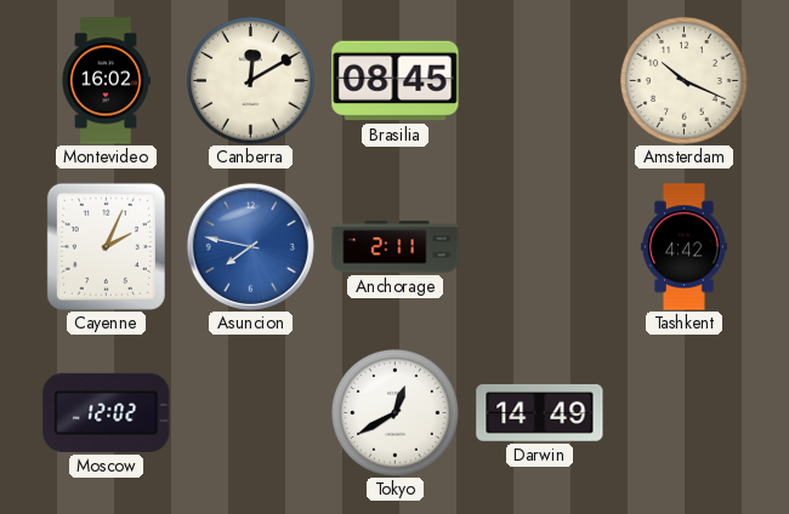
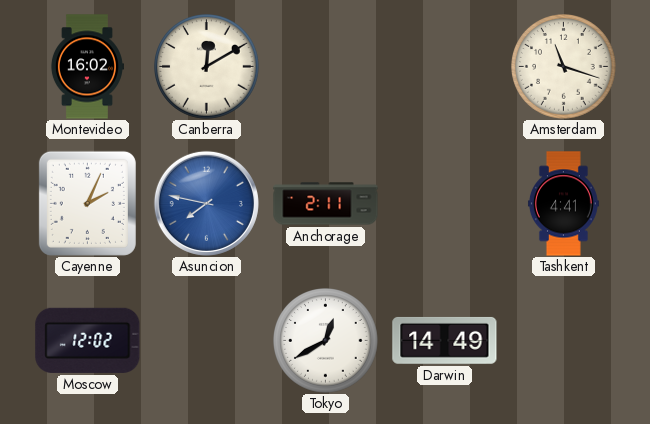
Brasilia: 08:45 -> none
Amsterdam: 10:19 -> 11:18
Tashkent: 4:42 -> 4:41
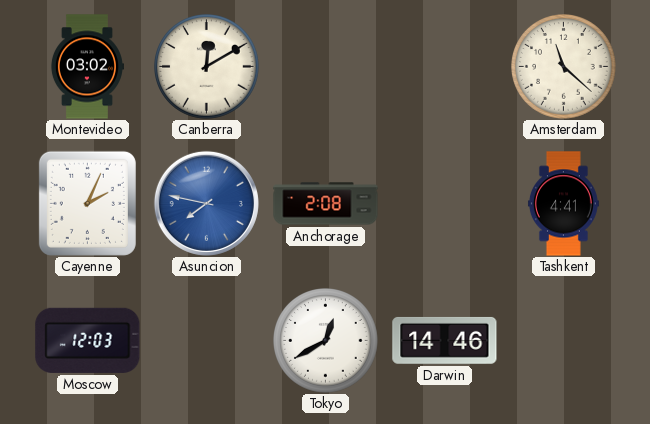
Montevideo: 16:02 -> 03:02
Amsterdam: 11:18 -> 11:22
Anchorage: 2:11 -> 2:08
Moscow: 12:02 -> 12:03
Darwin: 14:49 -> 14:46
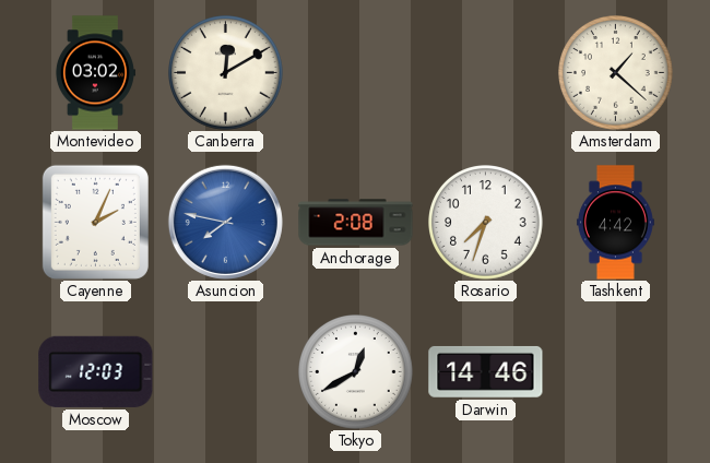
Amsterdam: 11:22 -> 1:22
Rosario: none -> 7:33
Tashkent: 4:41 -> 4:42
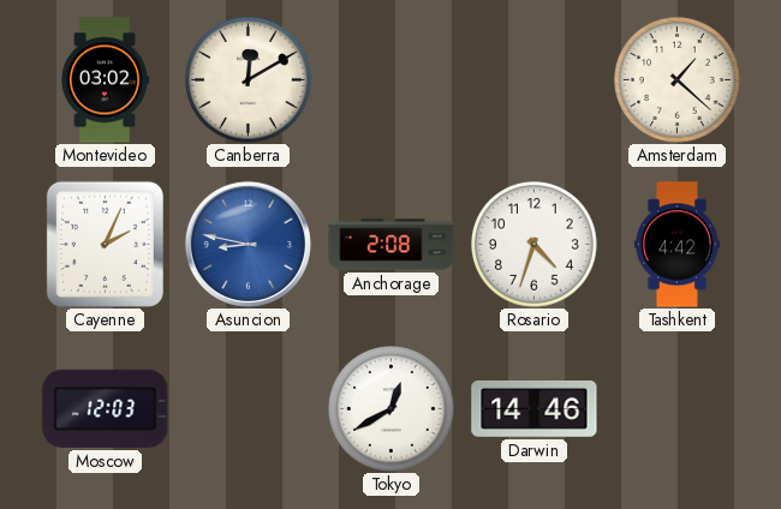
Asuncion: 7:47 -> 8:47
Rosario: 7:33 -> 4:33
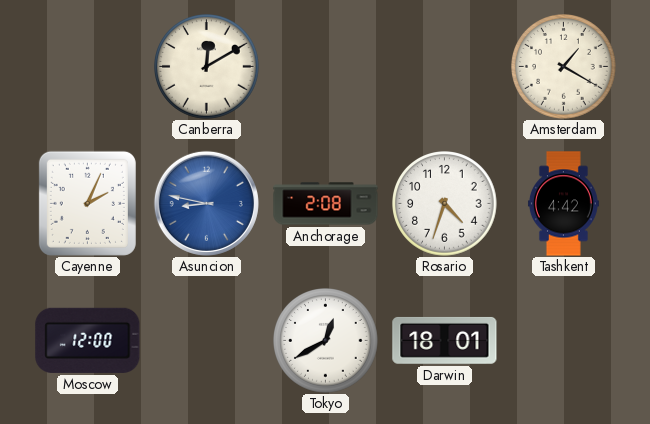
Montevideo: 03:02 -> none
Amsterdam: 1:22 -> 1:20
Moscow: 12:03 -> 12:00
Darwin: 14:46 -> 18:01
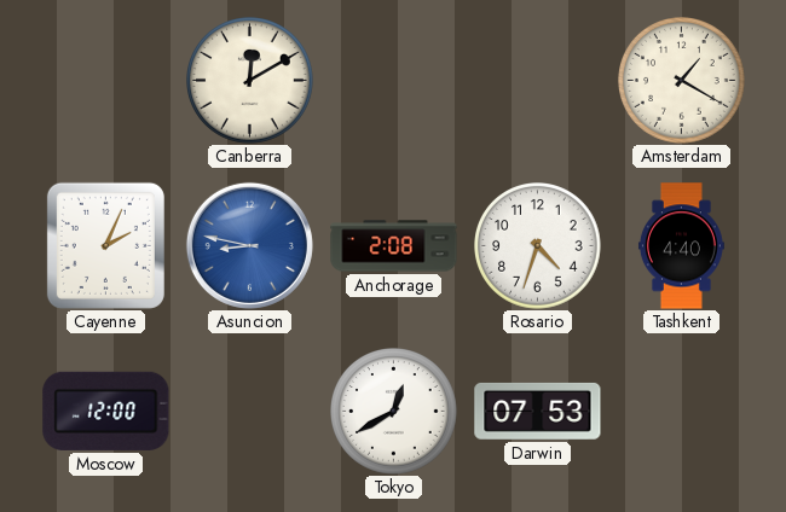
Tashkent: 4:42 -> 4:40
Darwin: 18:01 -> 07:53
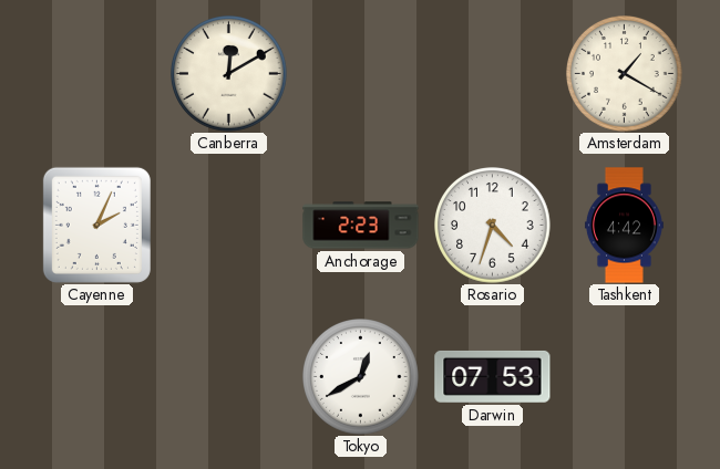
Asuncion: 8:47 -> none
Anchorage: 2:08 -> 2:23
Tashkent: 4:40 -> 4:42
Moscow: 12:00 -> none
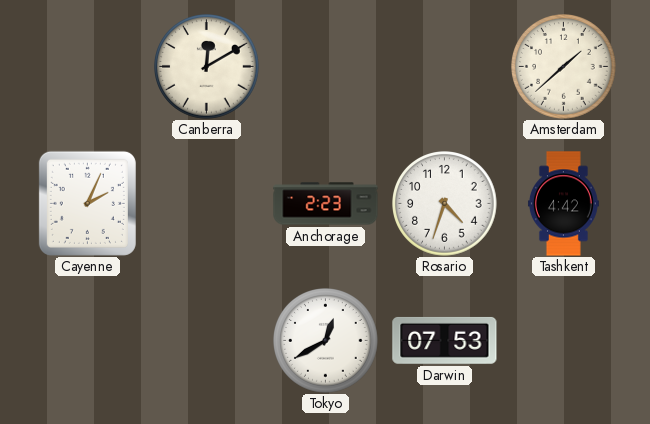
Amsterdam: 1:20 -> 1:38
